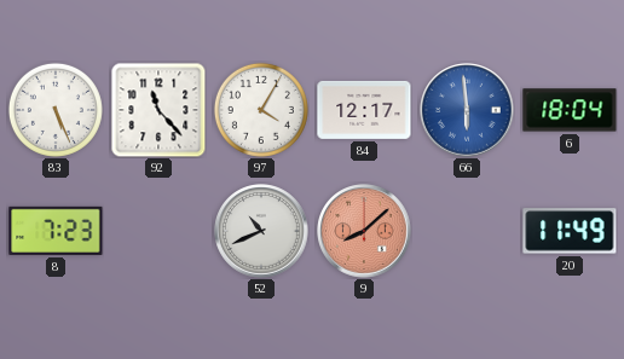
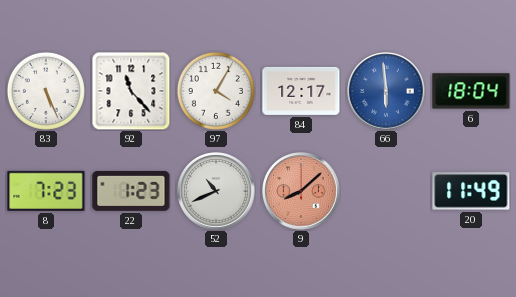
22: none -> 1:23
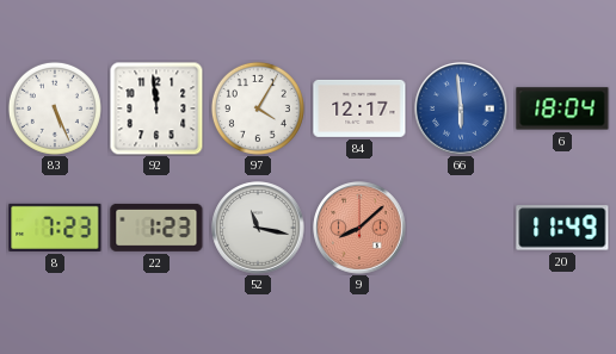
92: 11:23 -> 11:59
52: 10:41 -> 11:17
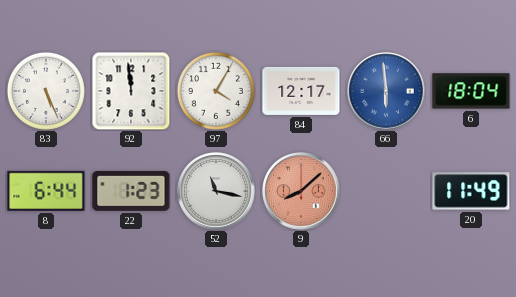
8: 7:23 -> 6:44
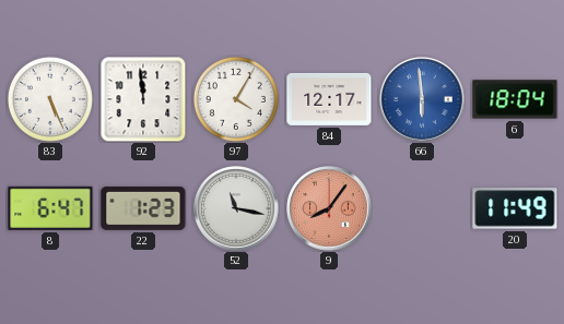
8: 6:44 -> 6:47
9: 8:08 -> 8:06
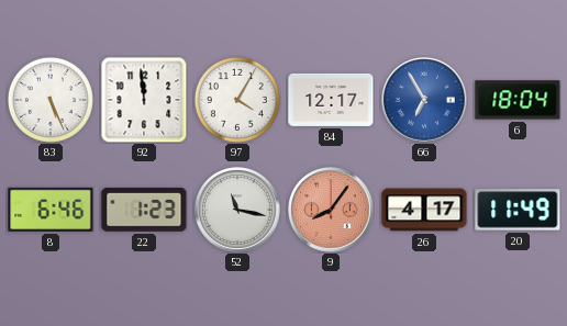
66: 5:59 -> 6:55
8: 6:47 -> 6:46
26: none -> 4:17
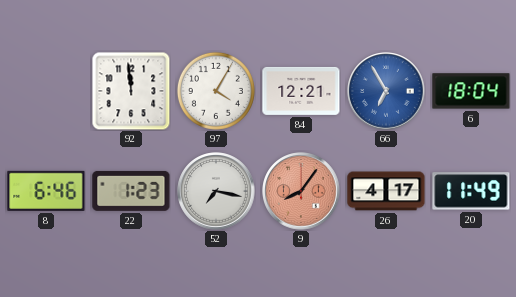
83: 5:26 -> none
84: 12:17 -> 12:21
52: 11:17 -> 7:17
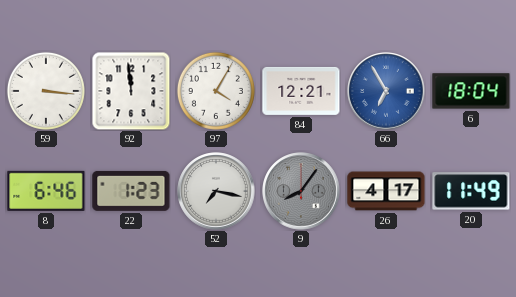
59: none -> 3:16
9 dial: salmon -> grey
